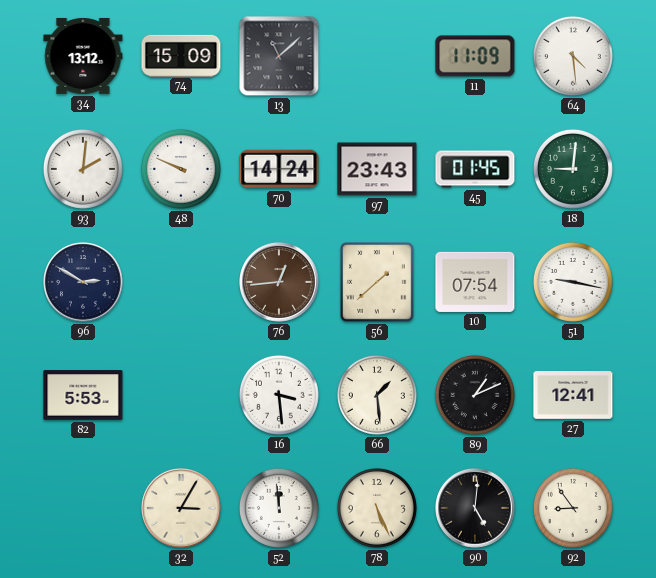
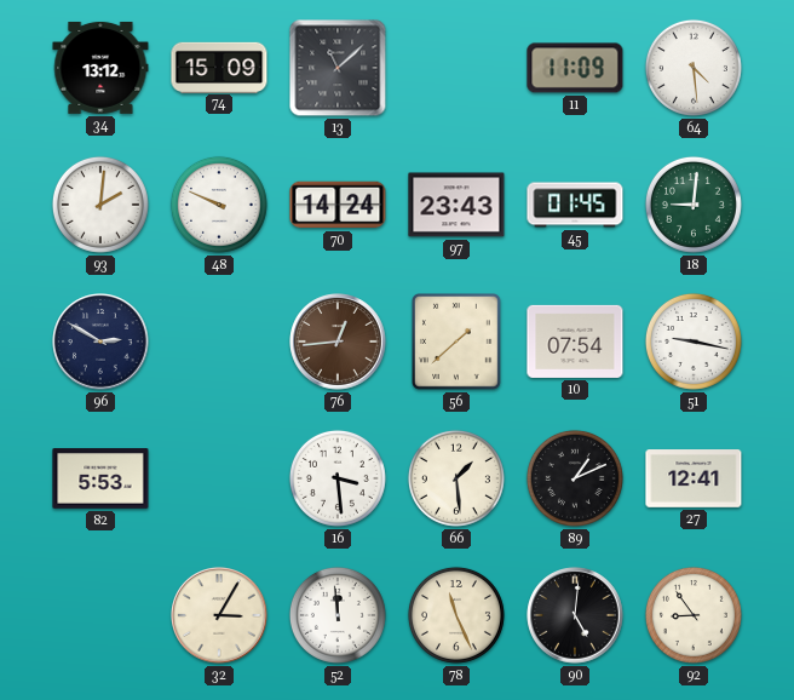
78: 5:26 -> 11:26
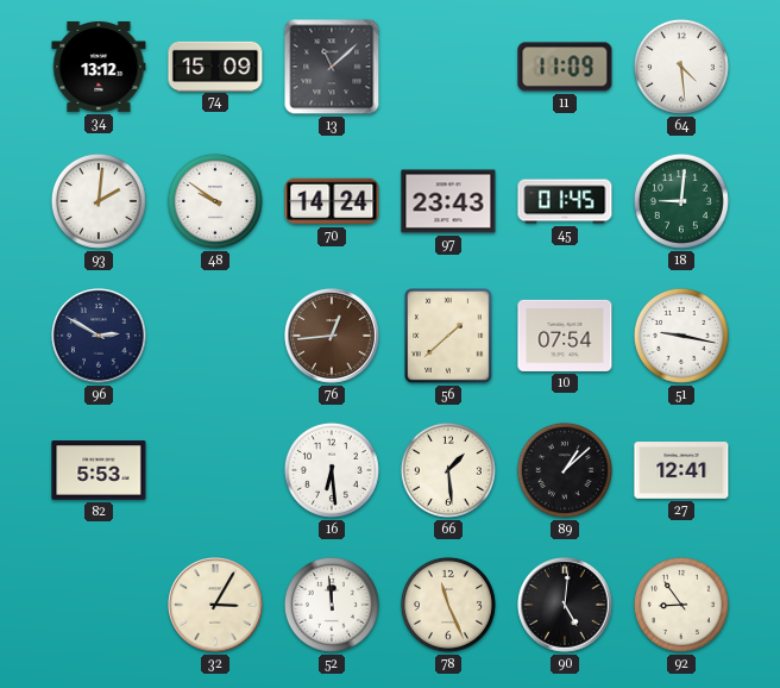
48: 9:49 -> 9:51
16: 3:29 -> 6:29
89: 1:11 -> 1:08
